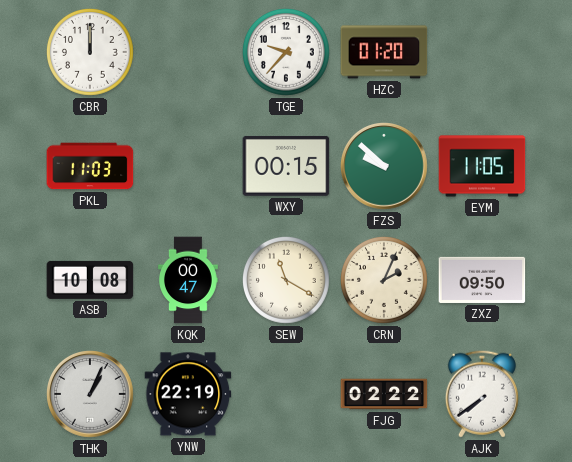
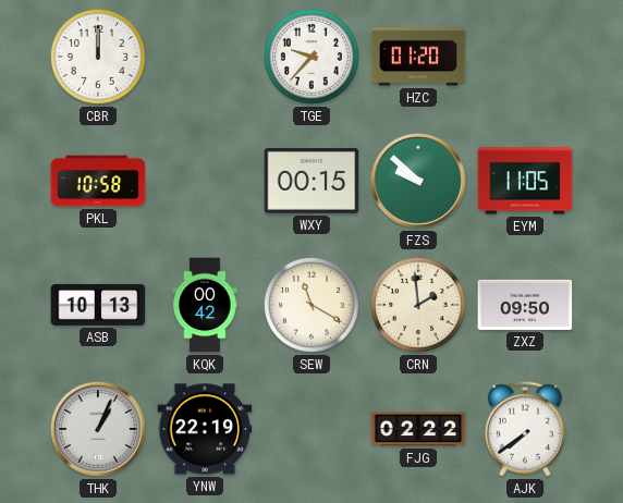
PKL: 11:03 -> 10:58
ASB: 10:08 -> 10:13
KQK: 00:47 -> 00:42
CRN: 2:04 -> 1:59
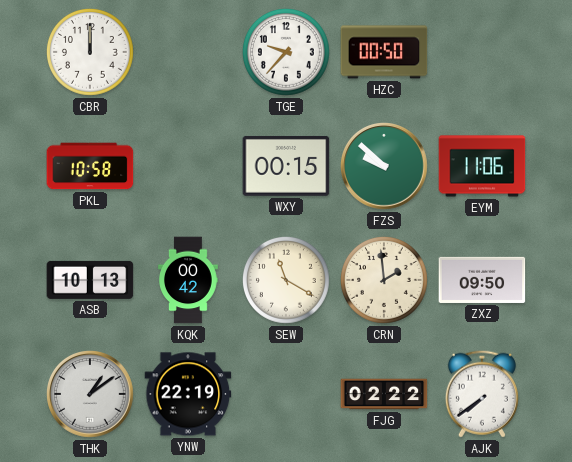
HZC: 01:20 -> 00:50
EYM: 11:05 -> 11:06
THK: 1:04 -> 1:09
